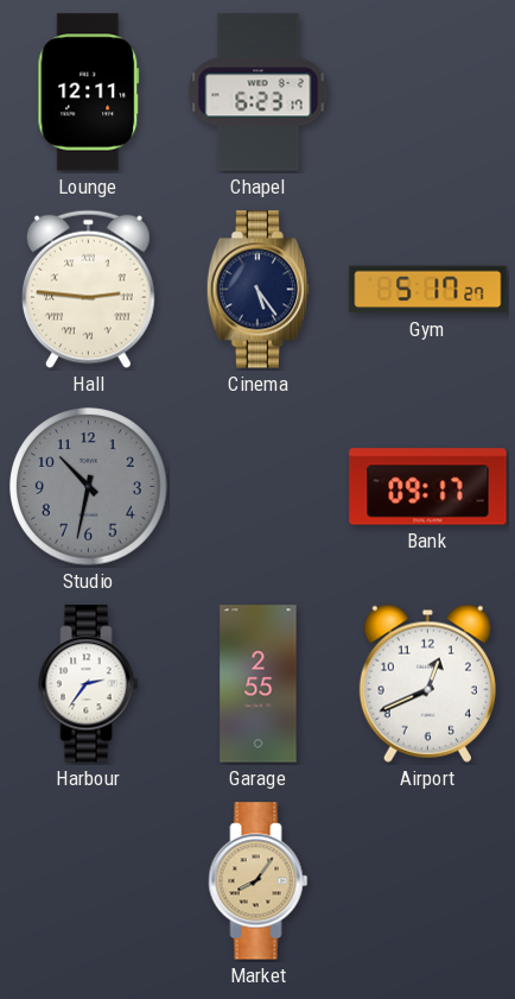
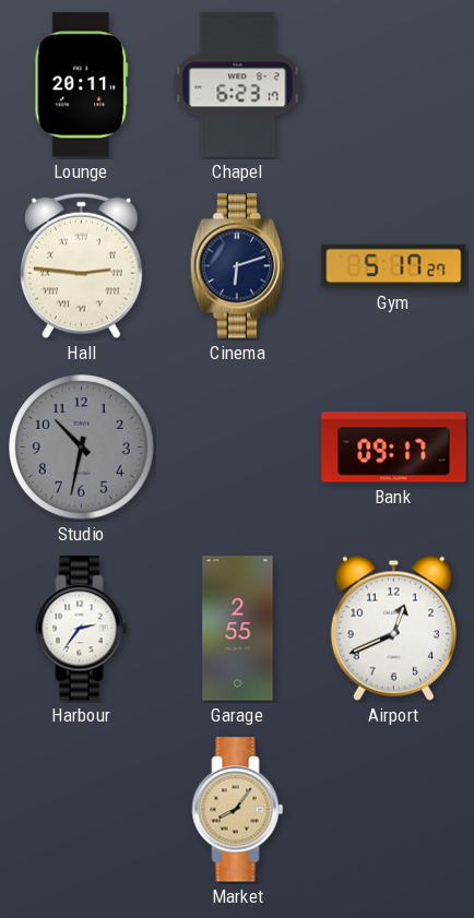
Lounge: 12:11 -> 20:11
Cinema: 5:24 -> 6:12
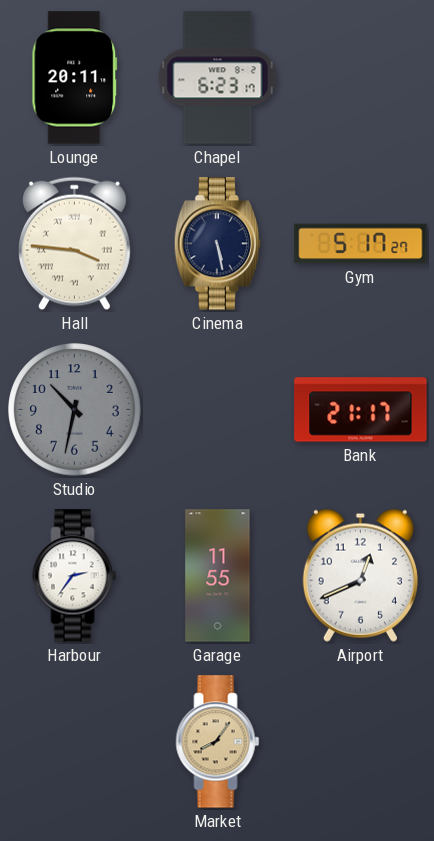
Hall: 2:46 -> 3:46
Cinema: 6:12 -> 5:28
Bank: 09:17 -> 21:17
Garage: 2:55 -> 11:55
